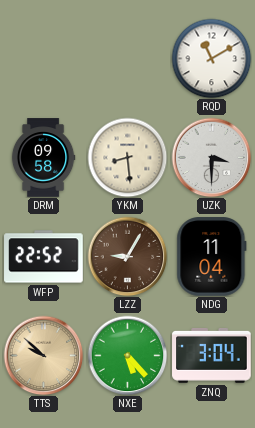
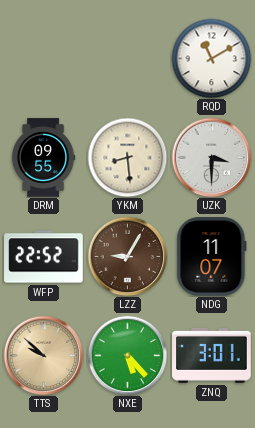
DRM: 09:58 -> 09:55
NDG: 11:04 -> 11:07
ZNQ: 3:04 -> 3:01
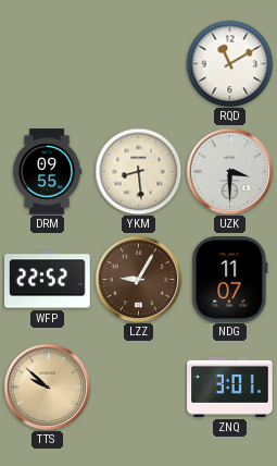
NXE: 5:23 -> none
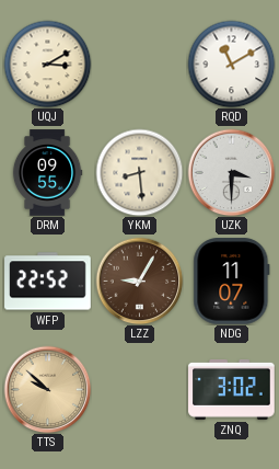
UQJ: none -> 3:10
ZNQ: 3:01 -> 3:02
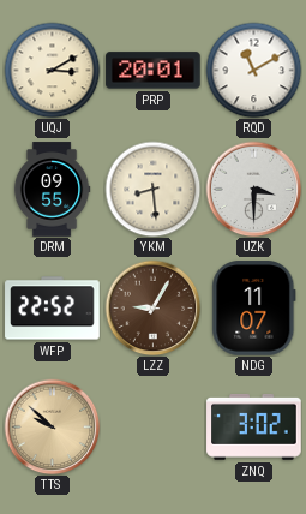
PRP: none -> 20:01
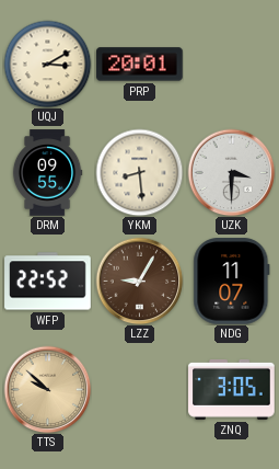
RQD: 11:10 -> none
ZNQ: 3:02 -> 3:05
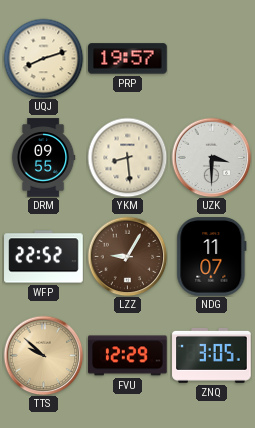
UQJ: 3:10 -> 8:12
PRP: 20:01 -> 19:57
FVU: none -> 12:29
